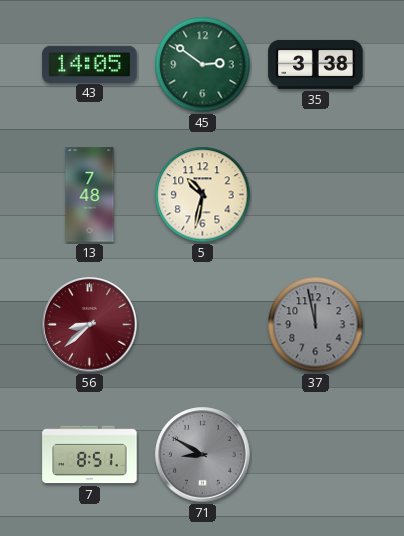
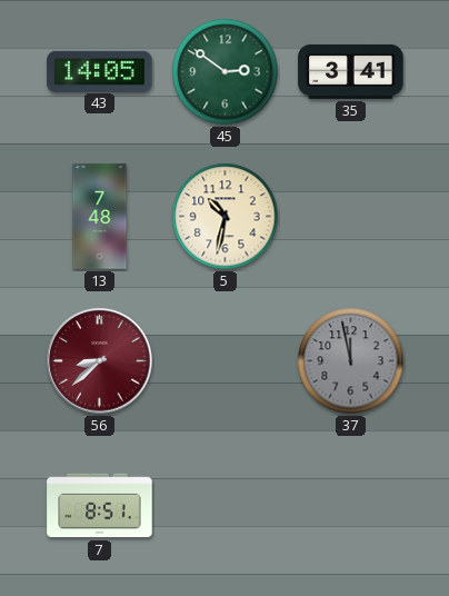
35: 3:38 -> 3:41
71: 8:50 -> none
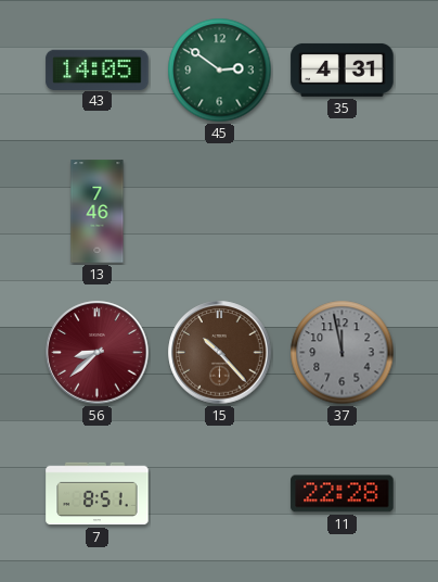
35: 3:41 -> 4:31
13: 7:48 -> 7:46
5: 10:32 -> none
15: none -> 10:23
11: none -> 22:28
